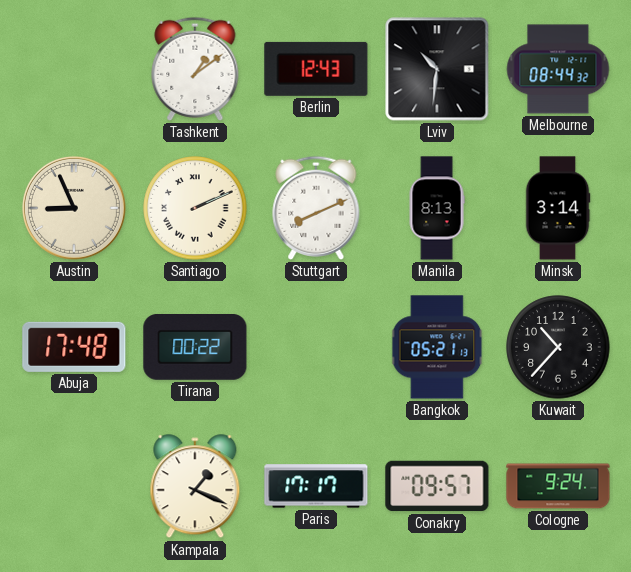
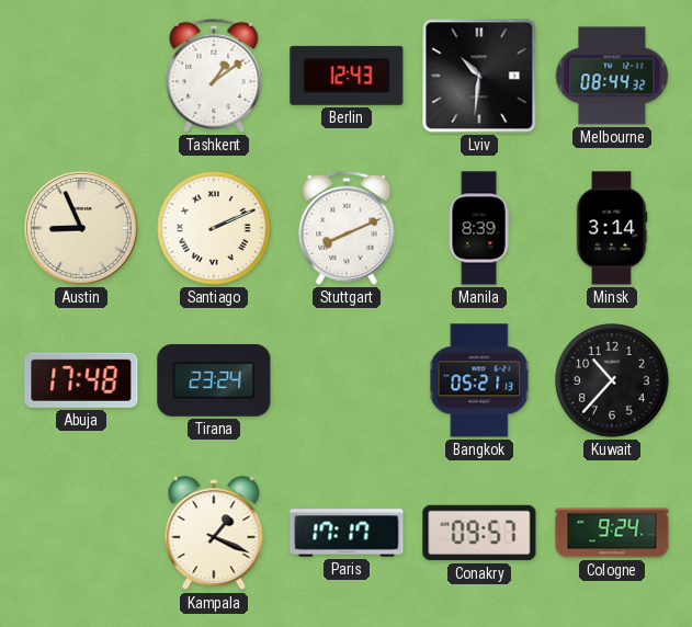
Manila: 8:13 -> 8:39
Tirana: 00:22 -> 23:24
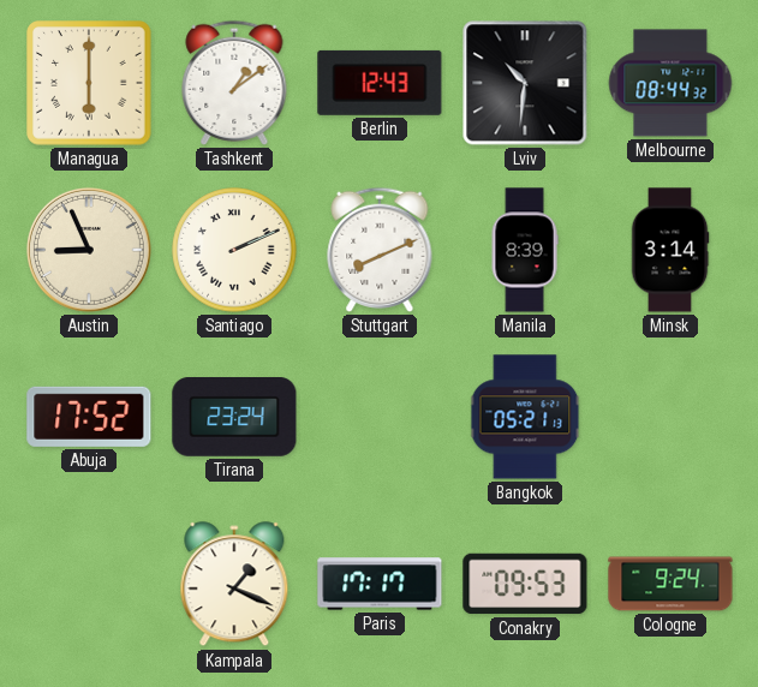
Managua: none -> 6:00
Abuja: 17:48 -> 17:52
Kuwait: 10:37 -> none
Conakry: 09:57 -> 09:53
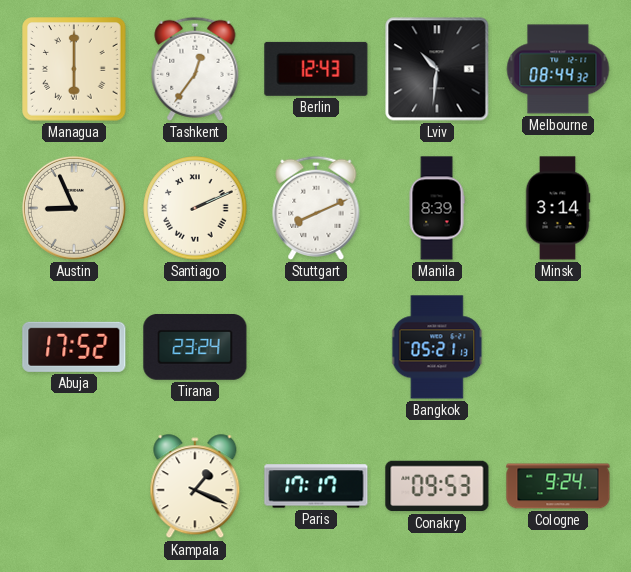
Tashkent: 1:09 -> 12:36
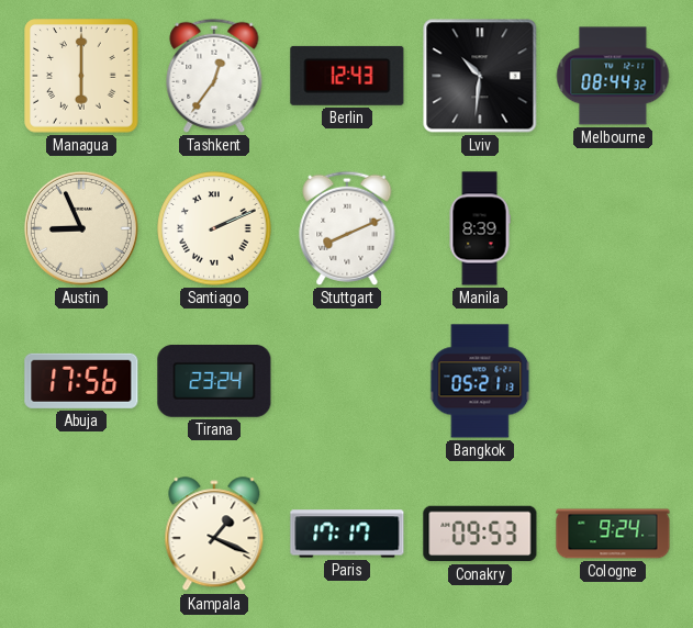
Minsk: 3:14 -> none
Abuja: 17:52 -> 17:56
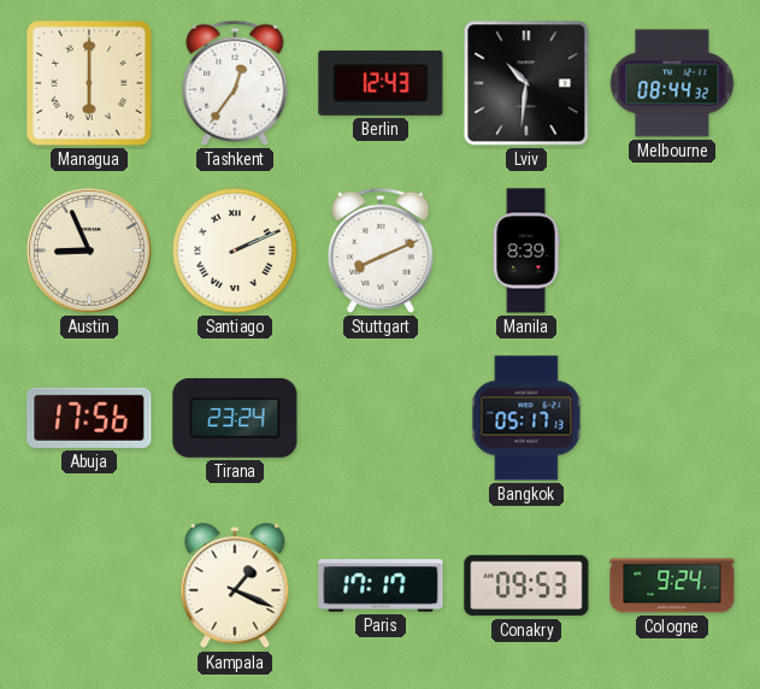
Bangkok: 05:21 -> 05:17
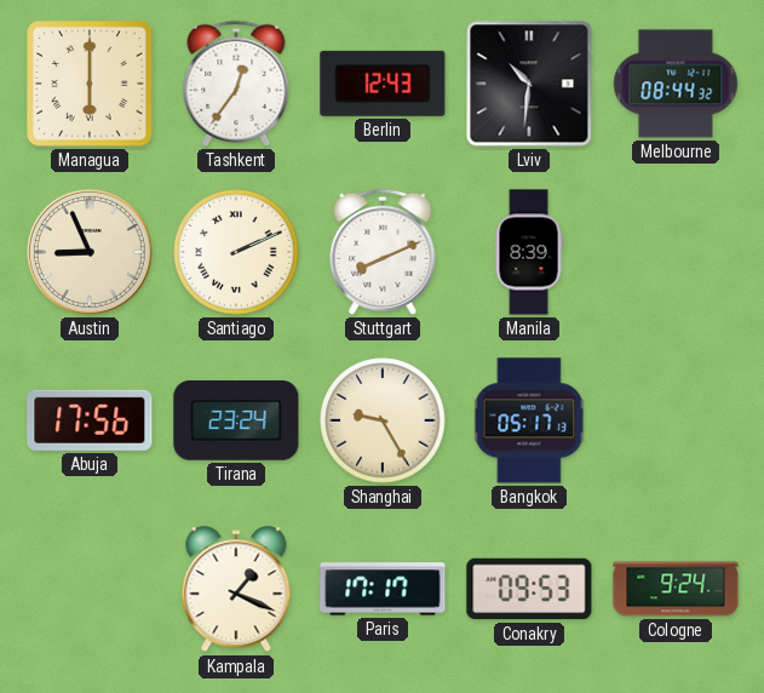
Shanghai: none -> 9:25
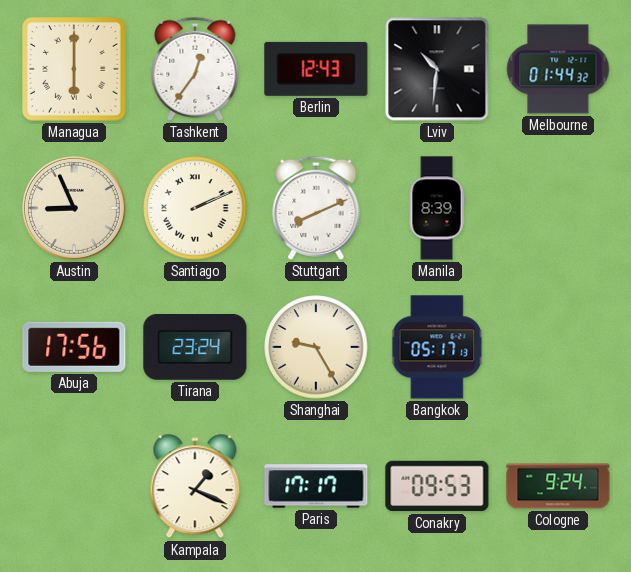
Melbourne: 08:44 -> 01:44
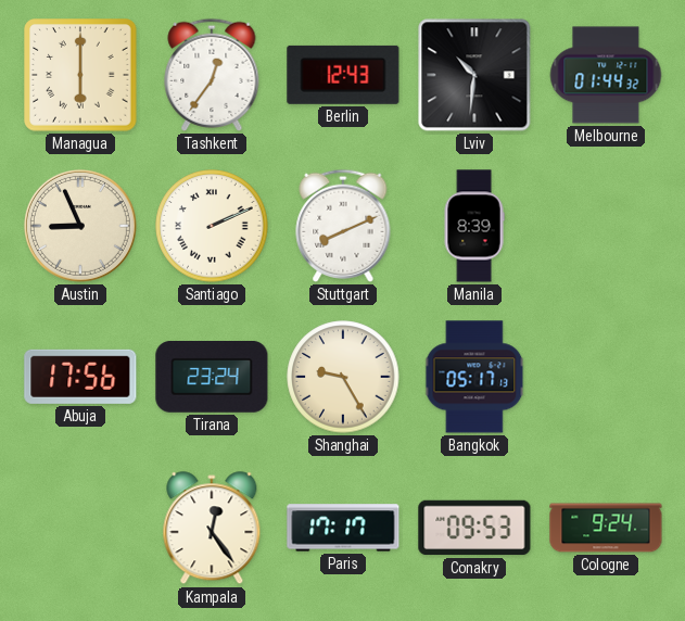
Kampala: 1:19 -> 12:24
